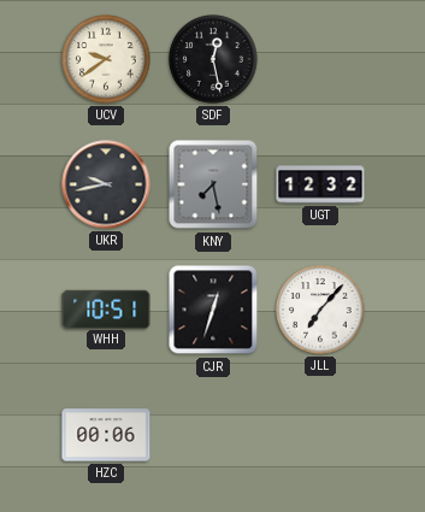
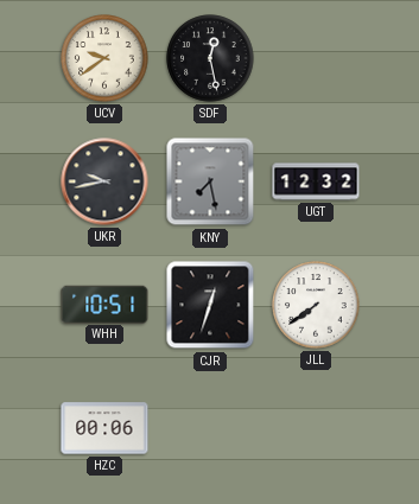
JLL: 7:07 -> 7:39
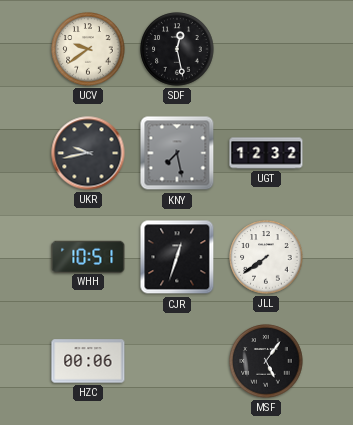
MSF: none -> 5:06
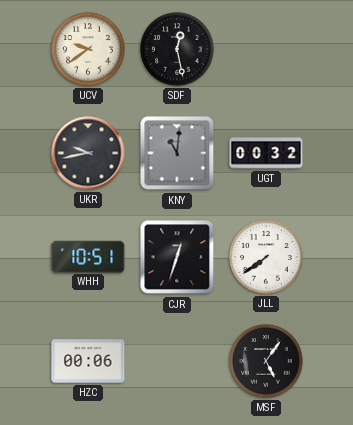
KNY: 7:28 -> 11:01
UGT: 12:32 -> 00:32
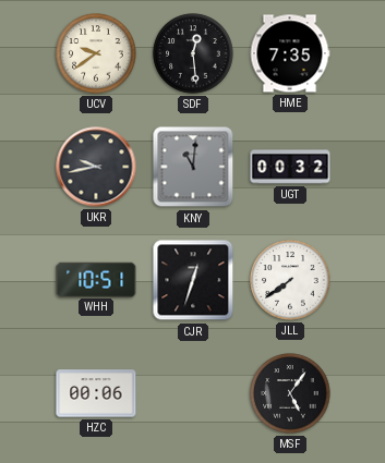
SDF: 12:28 -> 12:29
HME: none -> 7:35
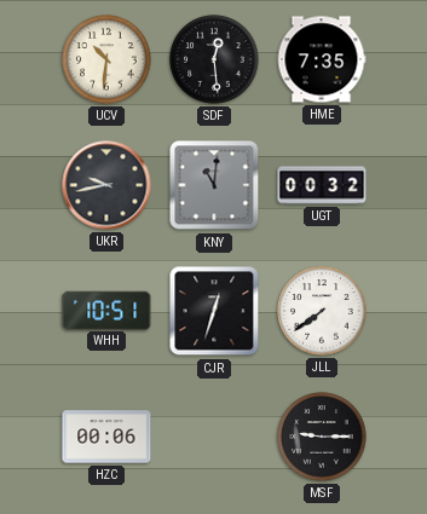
UCV: 9:39 -> 10:31
MSF: 5:06 -> 9:15
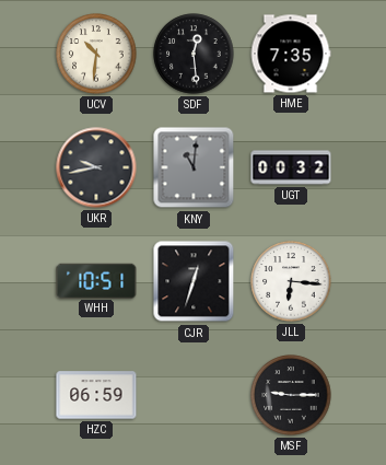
JLL: 7:39 -> 6:16
HZC: 00:06 -> 06:59
